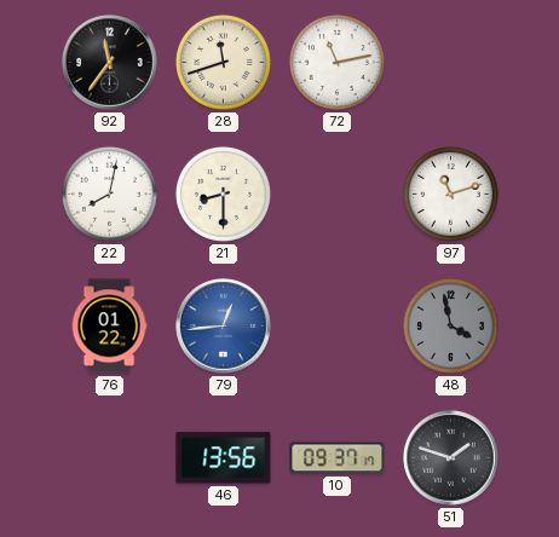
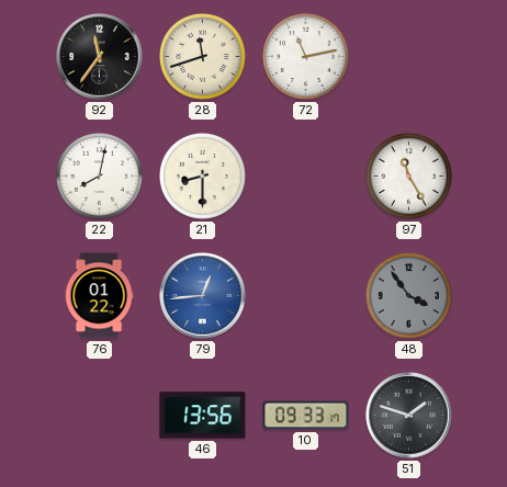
97: 11:12 -> 11:25
48: 3:58 -> 3:54
10: 09:37 -> 09:33
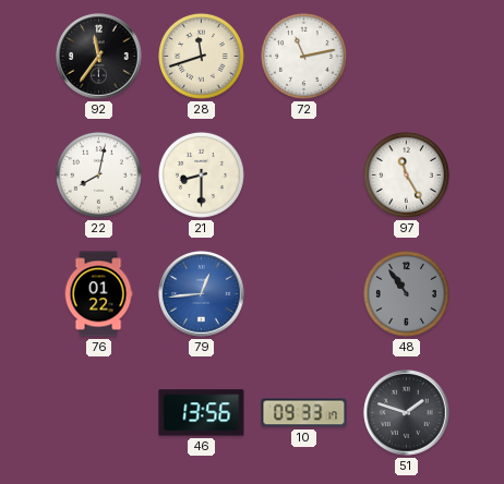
48: 3:54 -> 10:54
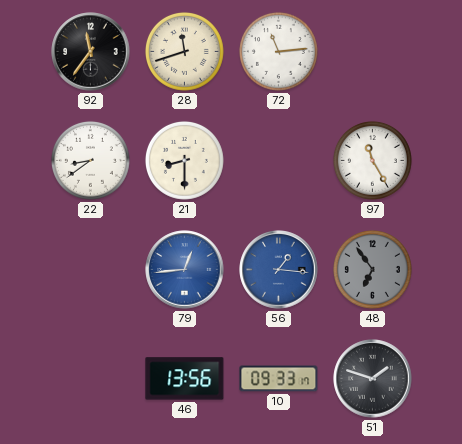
72: 11:13 -> 11:14
22: 8:02 -> 8:39
76: 01:22 -> none
56: none -> 1:16
48: 10:54 -> 6:54
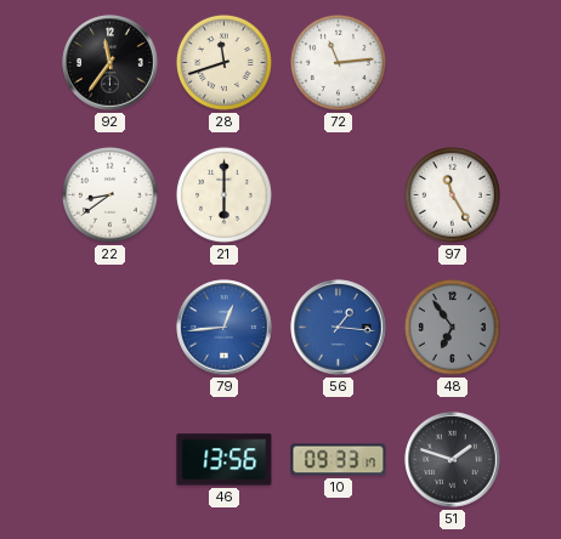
21: 8:30 -> 6:00
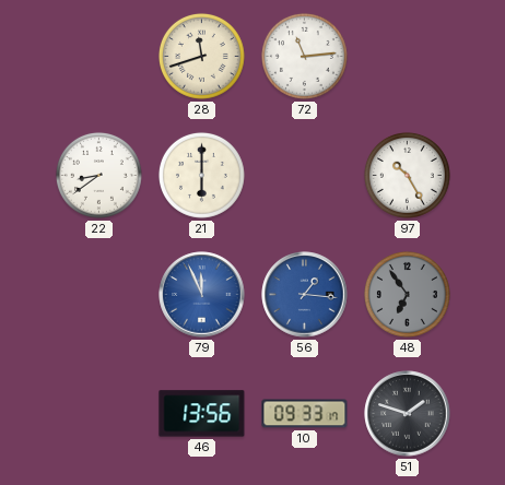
92: 11:36 -> none
97: 11:25 -> 10:25
79: 12:44 -> 11:56
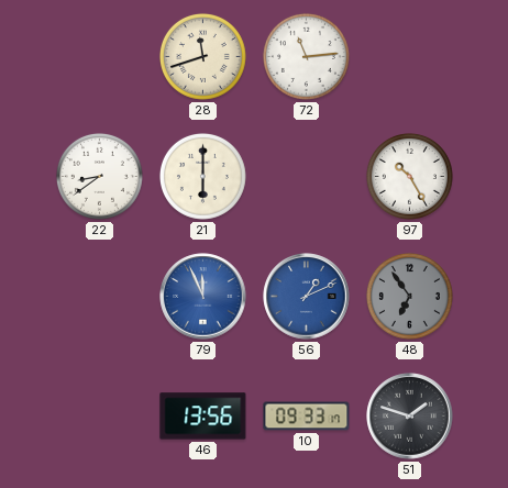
56: 1:16 -> 1:11
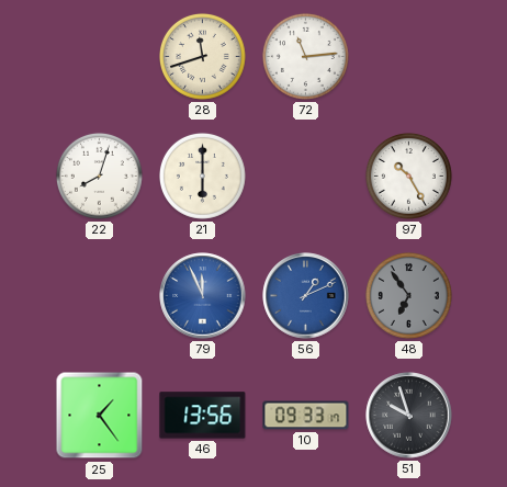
22: 8:39 -> 8:03
25: none -> 1:24
51: 1:48 -> 9:57
